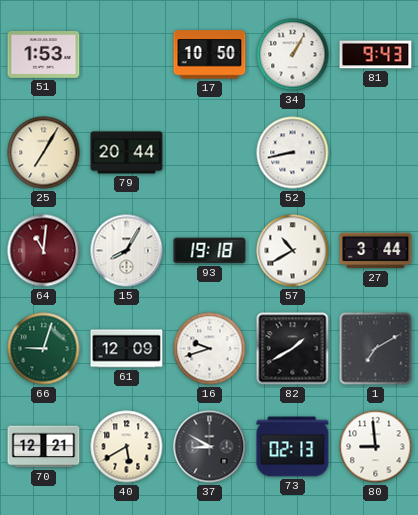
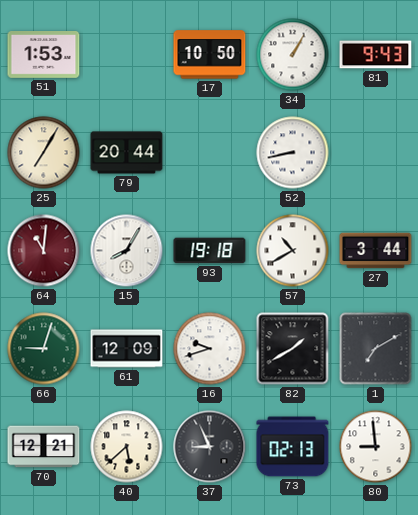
40: 5:40 -> 5:38
37: 8:50 -> 8:56
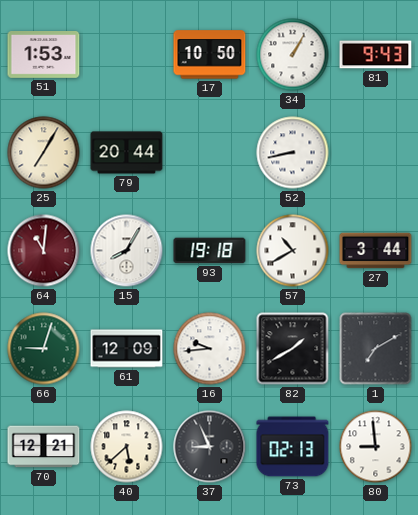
16: 9:42 -> 9:44
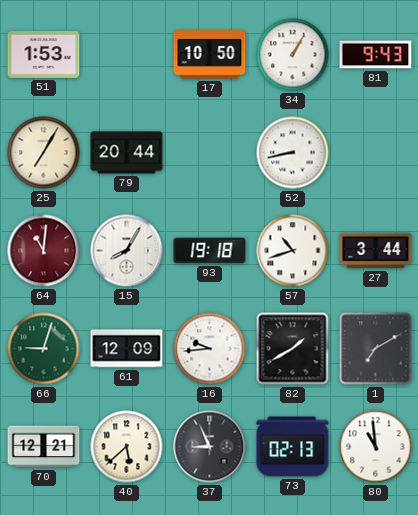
57: 10:40 -> 10:42
80: 8:59 -> 10:59
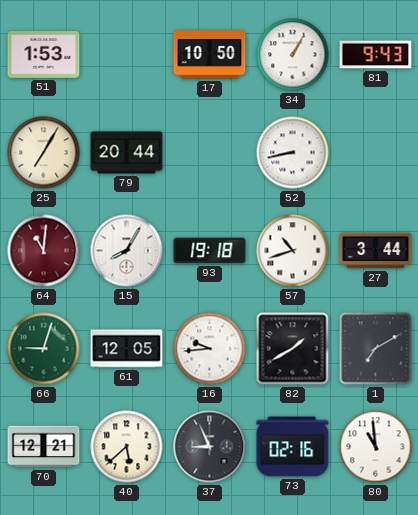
61: 12:09 -> 12:05
73: 02:13 -> 02:16
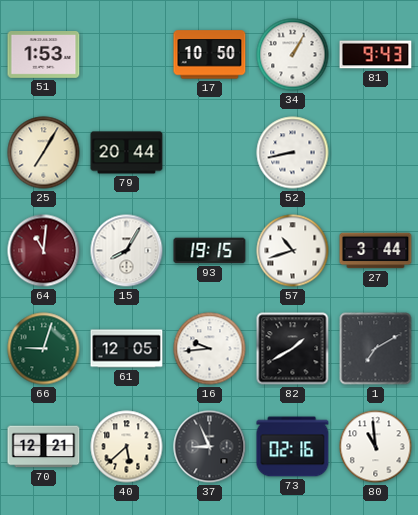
93: 19:18 -> 19:15
